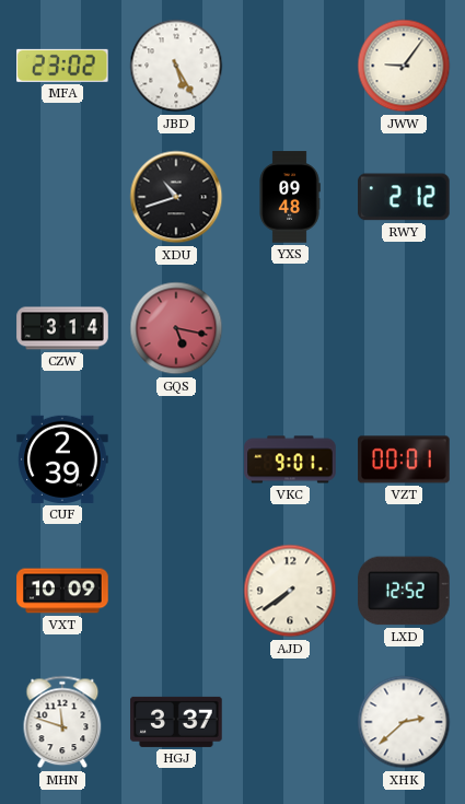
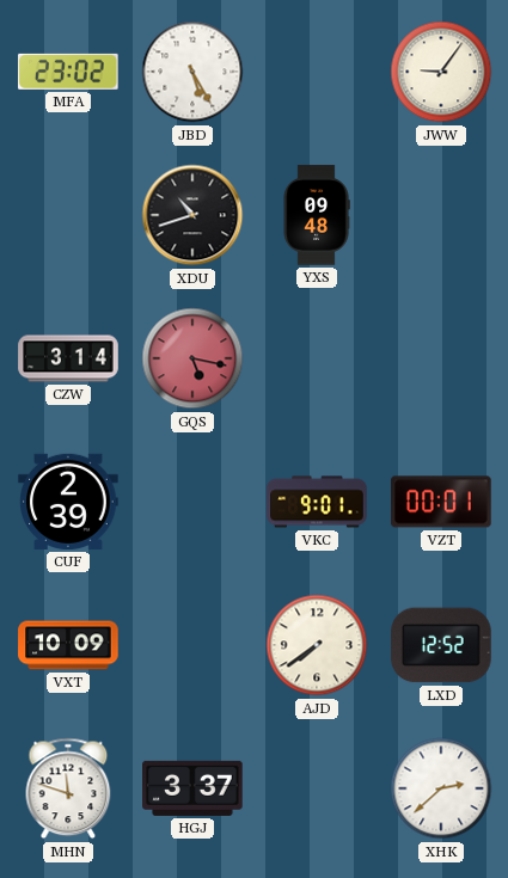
RWY: 2:12 -> none
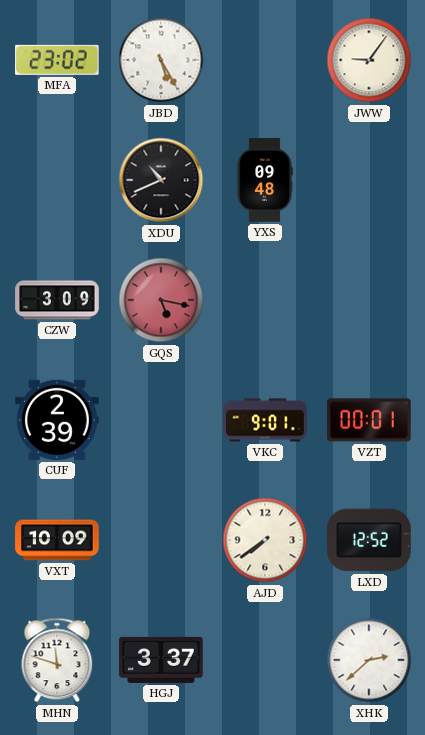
XDU: 10:42 -> 10:41
CZW: 3:14 -> 3:09
